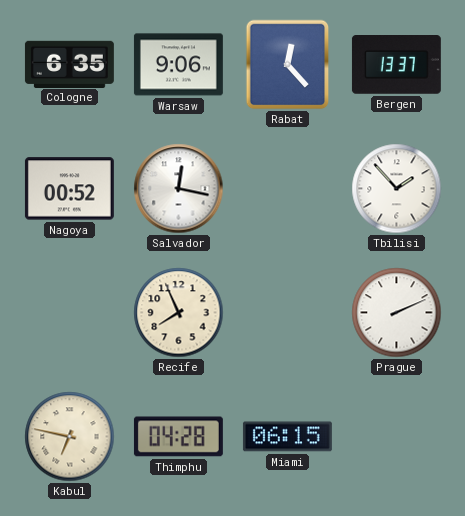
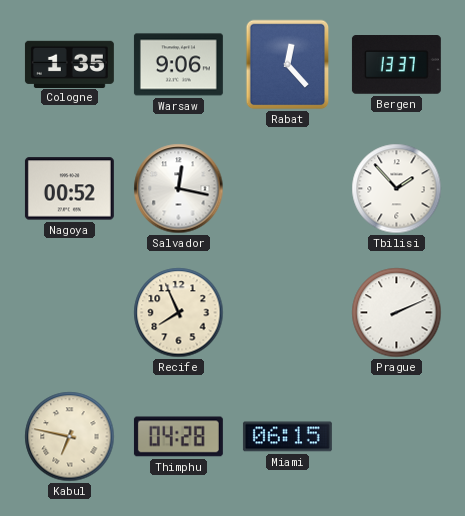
Cologne: 6:35 -> 1:35
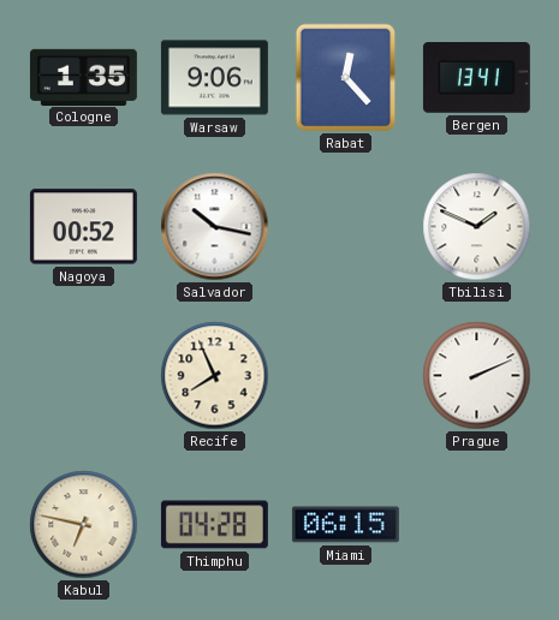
Bergen: 13:37 -> 13:41
Salvador: 12:17 -> 10:17
Tbilisi: 1:53 -> 1:49
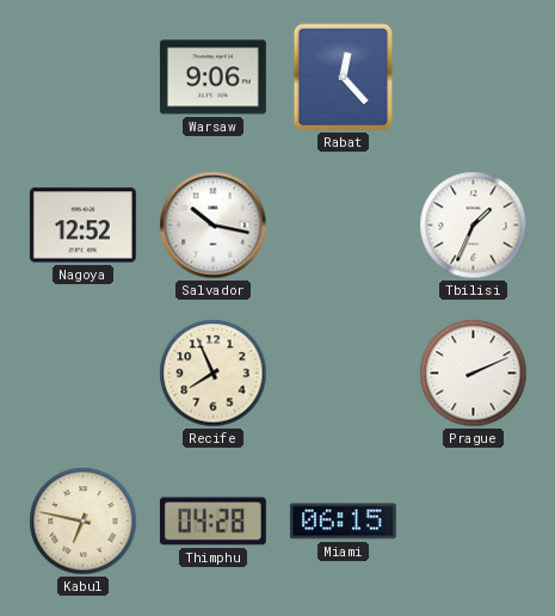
Cologne: 1:35 -> none
Bergen: 13:41 -> none
Nagoya: 00:52 -> 12:52
Tbilisi: 1:49 -> 1:34
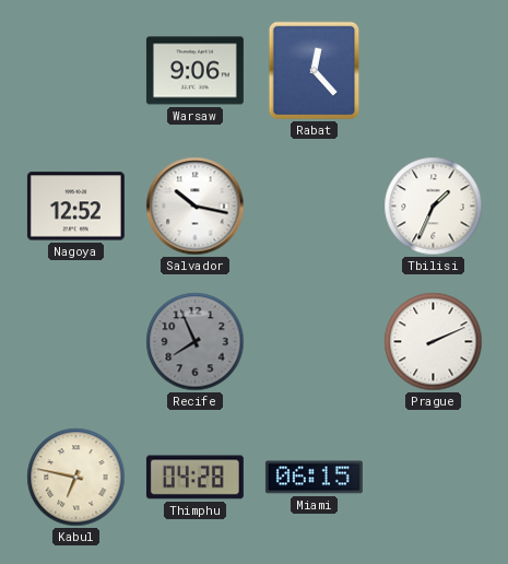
Recife dial: cream -> grey
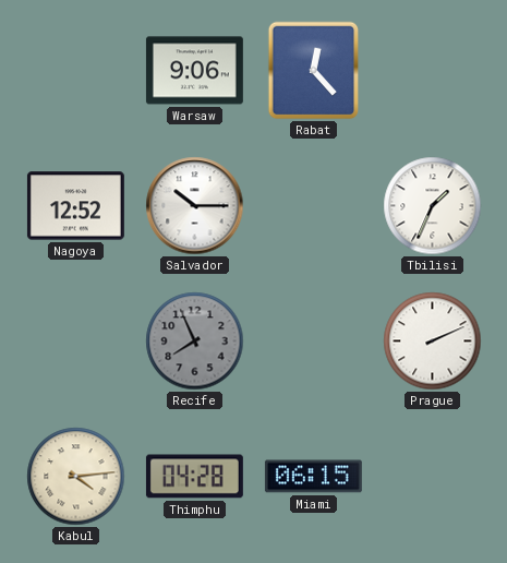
Salvador: 10:17 -> 10:15
Kabul: 6:47 -> 4:14
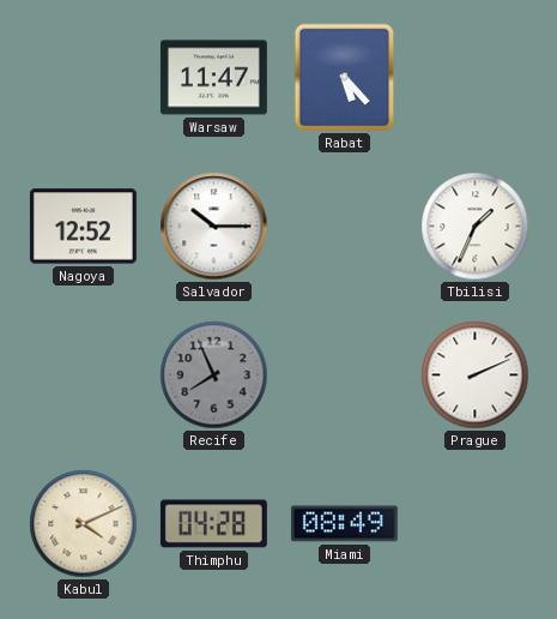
Warsaw: 9:06 -> 11:47
Rabat: 12:23 -> 5:23
Kabul: 4:14 -> 4:11
Miami: 06:15 -> 08:49
